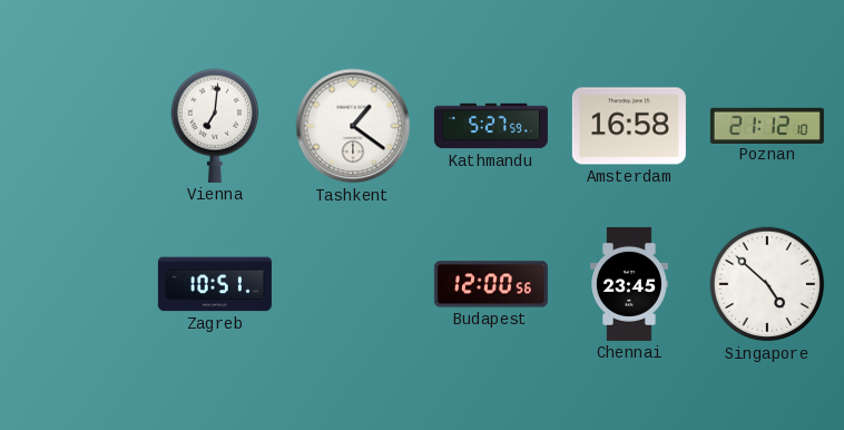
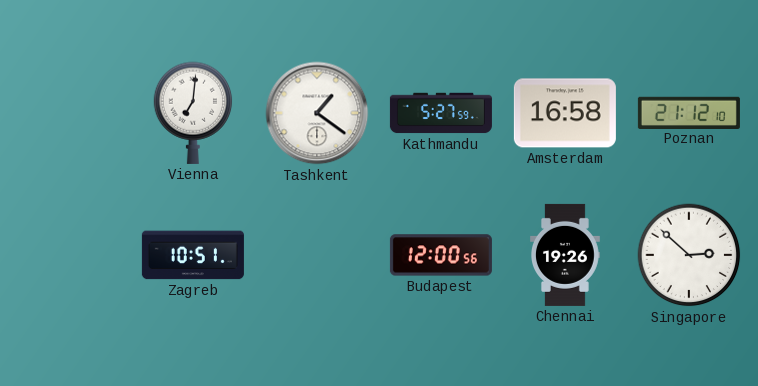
Chennai: 23:45 -> 19:26
Singapore: 4:52 -> 2:52
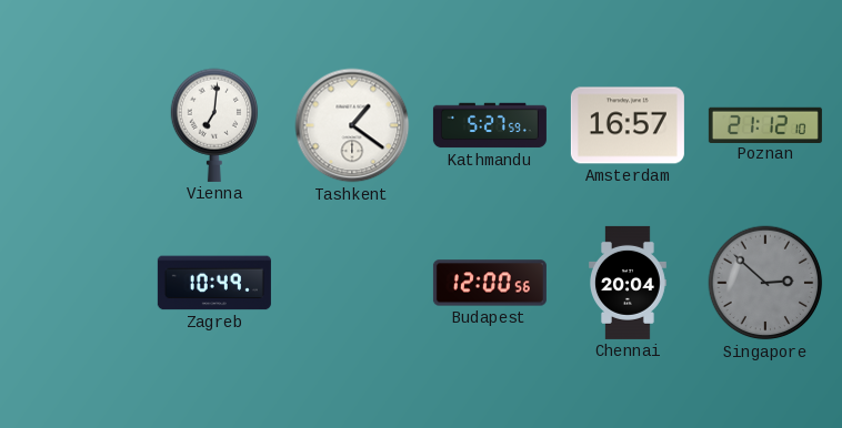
Amsterdam: 16:58 -> 16:57
Zagreb: 10:51 -> 10:49
Chennai: 19:26 -> 20:04
Singapore dial: white -> grey
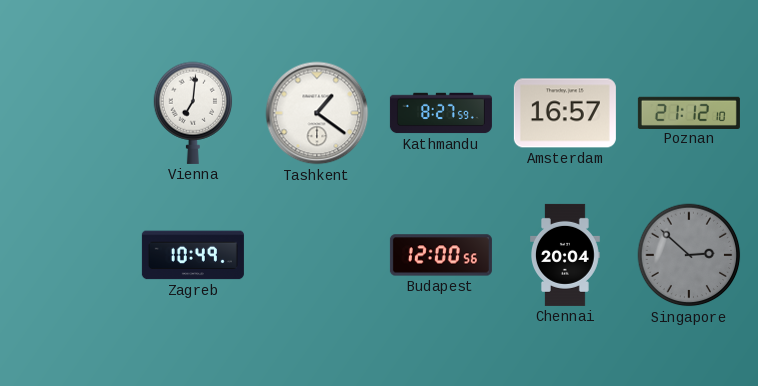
Kathmandu: 5:27 -> 8:27
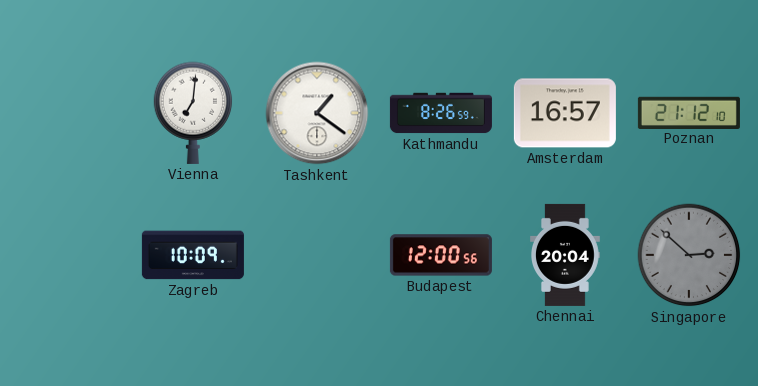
Kathmandu: 8:27 -> 8:26
Zagreb: 10:49 -> 10:09
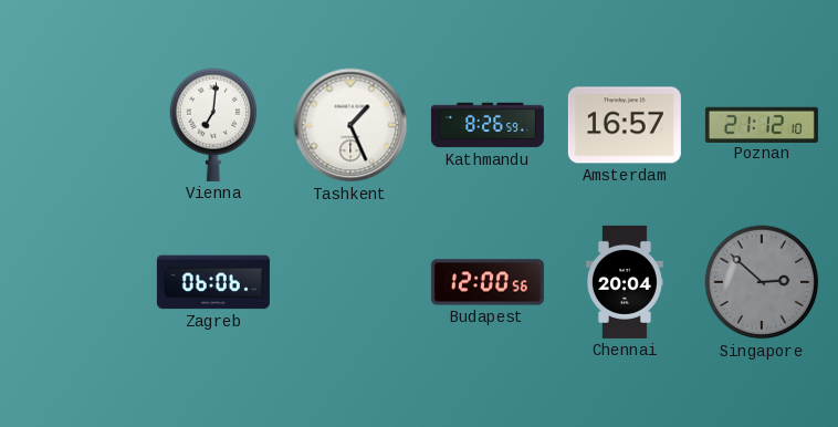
Tashkent: 1:21 -> 1:26
Zagreb: 10:09 -> 06:06
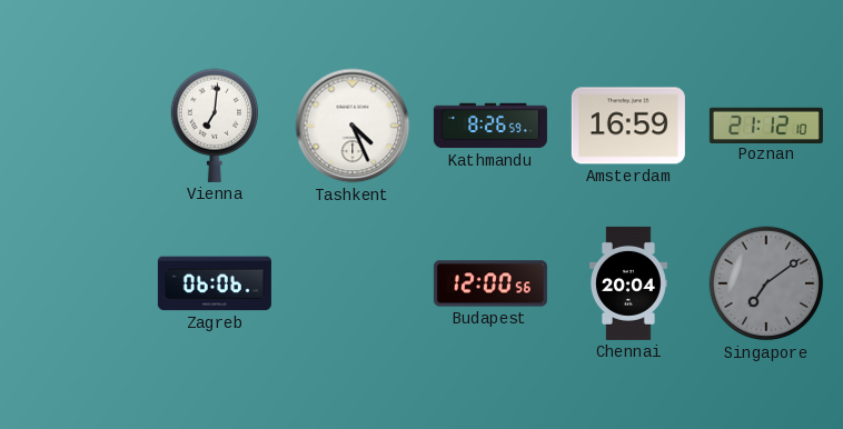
Tashkent: 1:26 -> 4:26
Amsterdam: 16:57 -> 16:59
Singapore: 2:52 -> 7:09
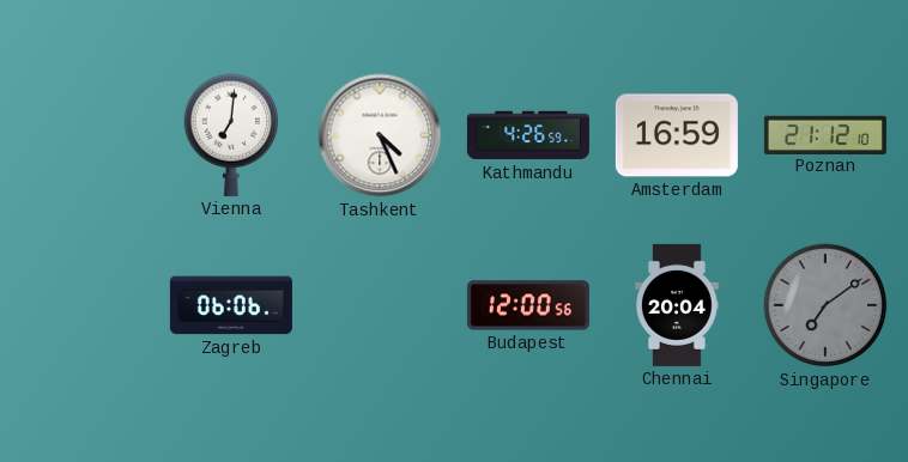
Kathmandu: 8:26 -> 4:26
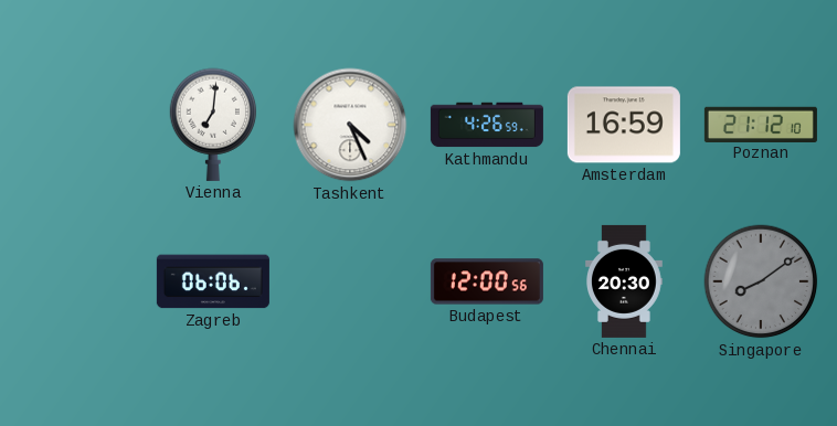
Chennai: 20:04 -> 20:30
Singapore: 7:09 -> 8:09
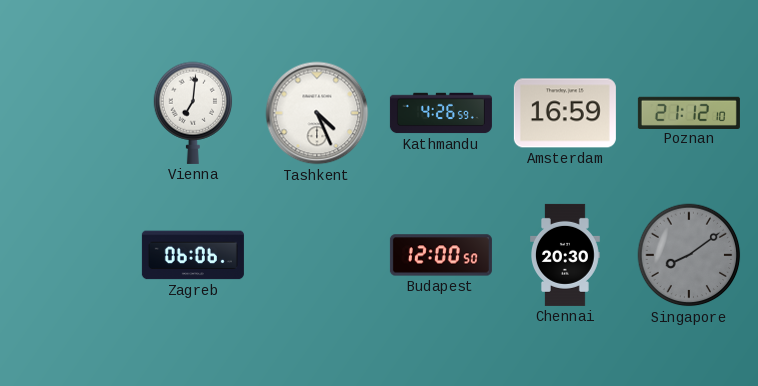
Budapest: 12:00:56 -> 12:00:50
